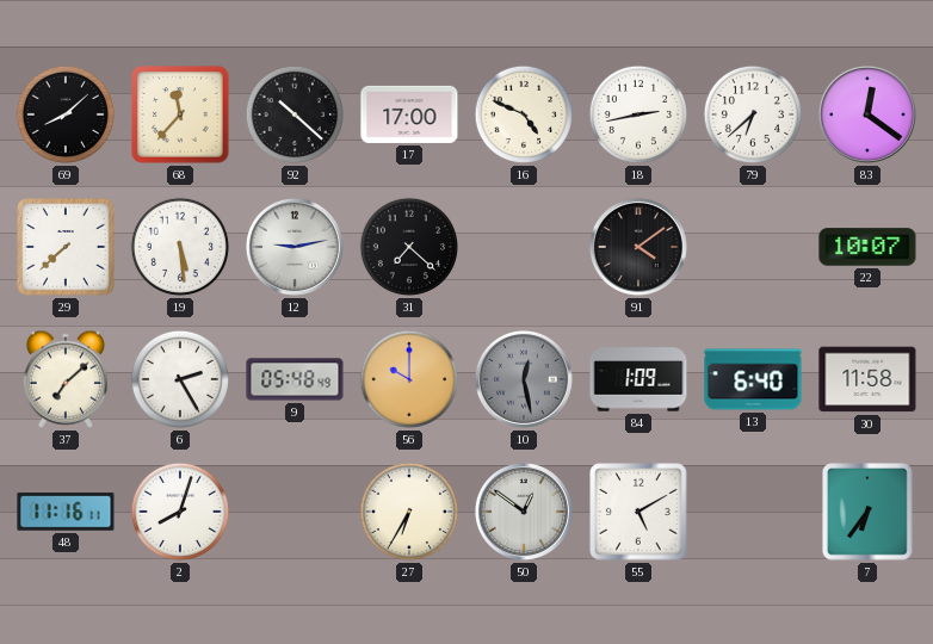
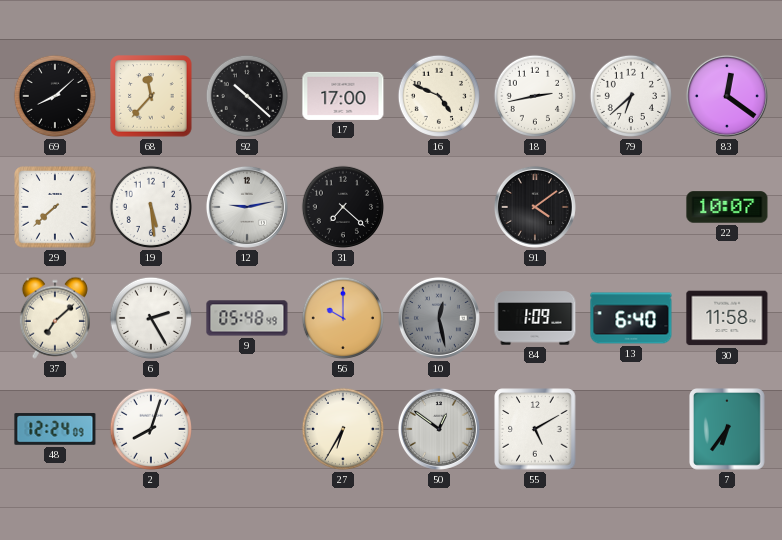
48: 11:16 -> 12:24
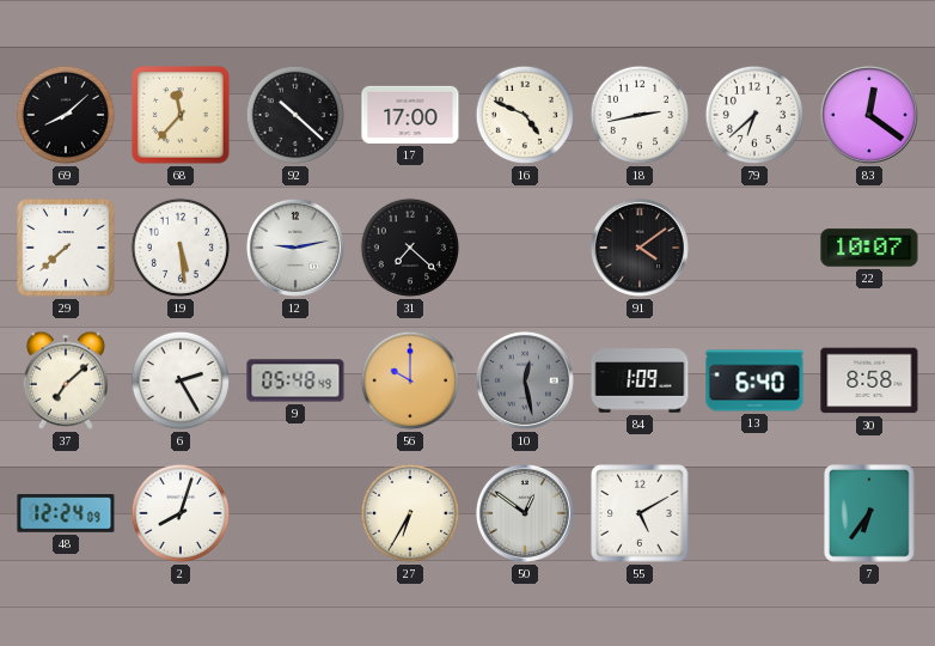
30: 11:58 -> 8:58
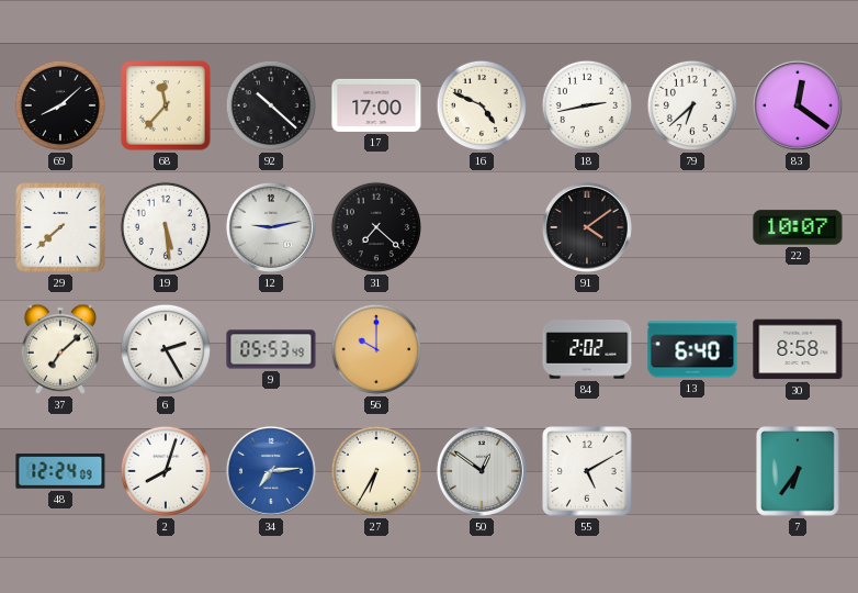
9: 05:48 -> 05:53
10: 12:28 -> none
84: 1:09 -> 2:02
34: none -> 7:14
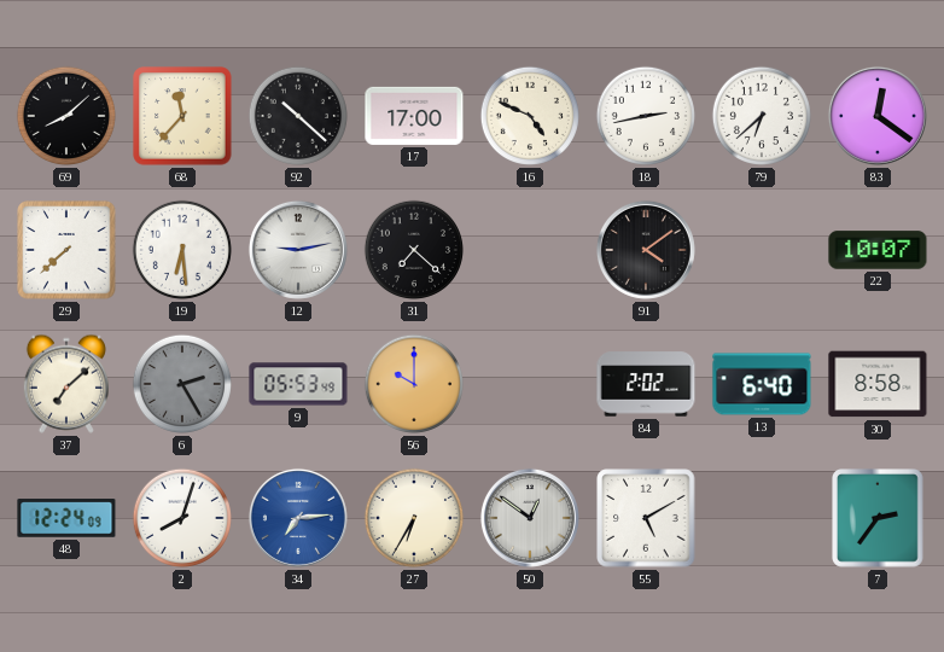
19: 5:29 -> 6:29
6 dial: white -> grey
7: 6:36 -> 2:36
